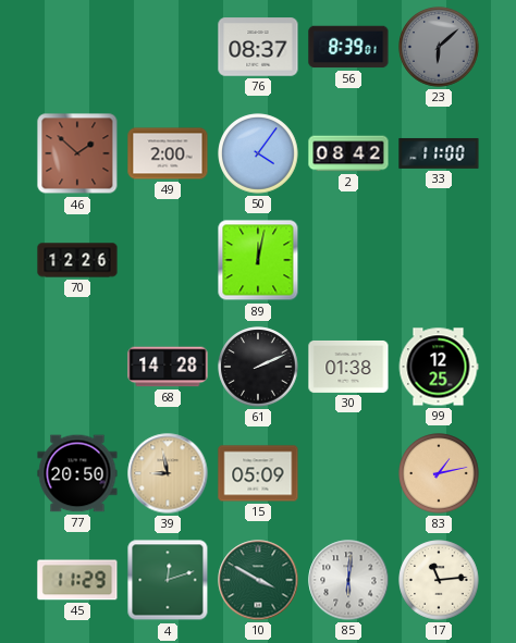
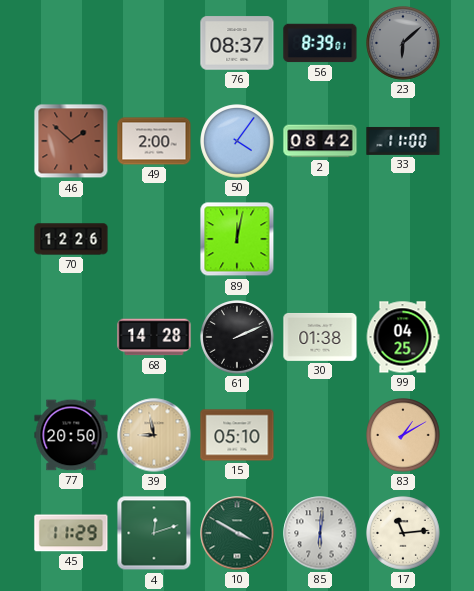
99: 12:25 -> 04:25
15: 05:09 -> 05:10
83: 1:13 -> 1:10
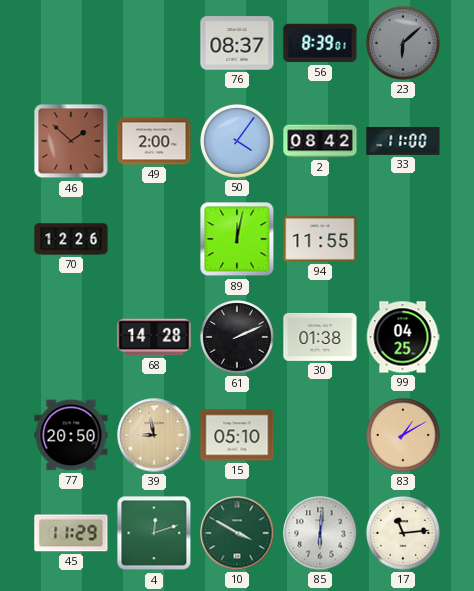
94: none -> 11:55
